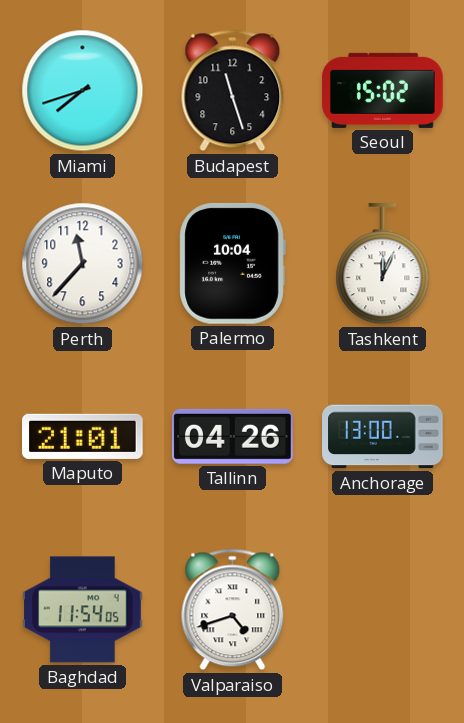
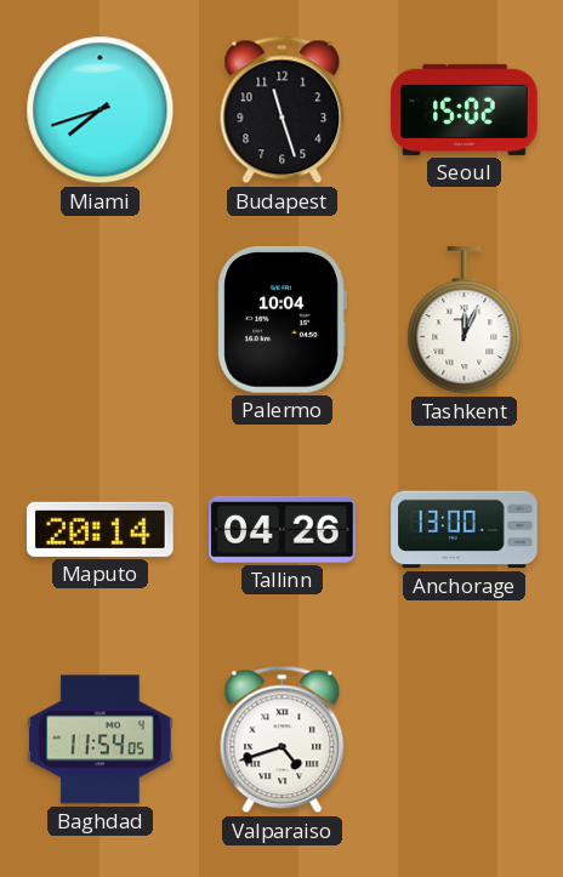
Perth: 11:37 -> none
Maputo: 21:01 -> 20:14
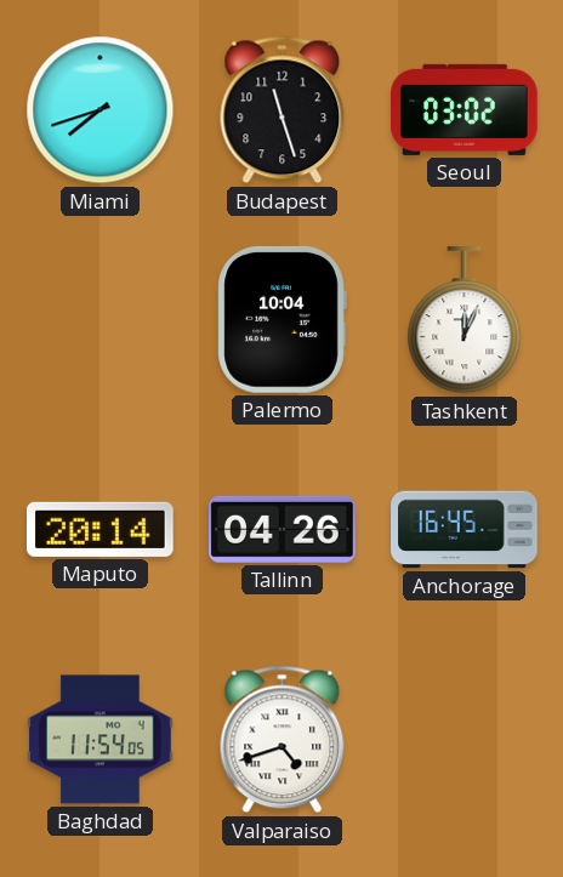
Seoul: 15:02 -> 03:02
Anchorage: 13:00 -> 16:45
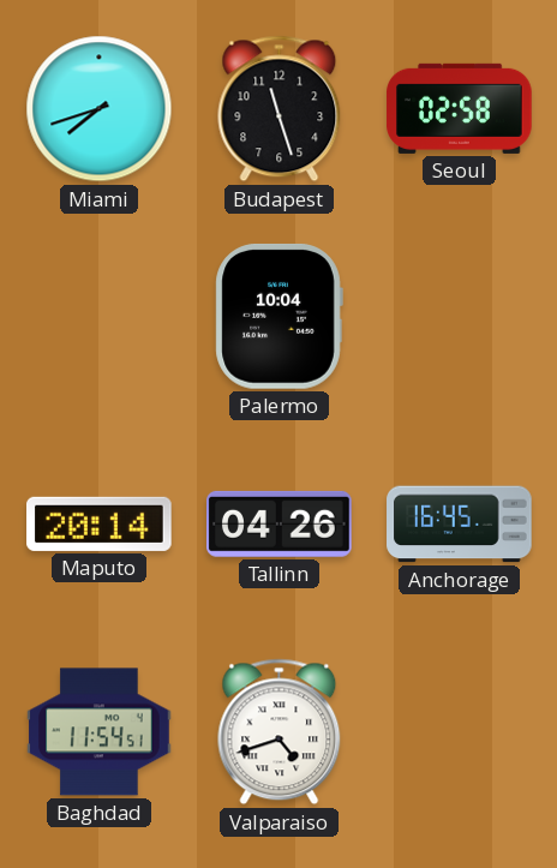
Seoul: 03:02 -> 02:58
Tashkent: 12:04 -> none
Baghdad: 11:54:05 -> 11:54:51
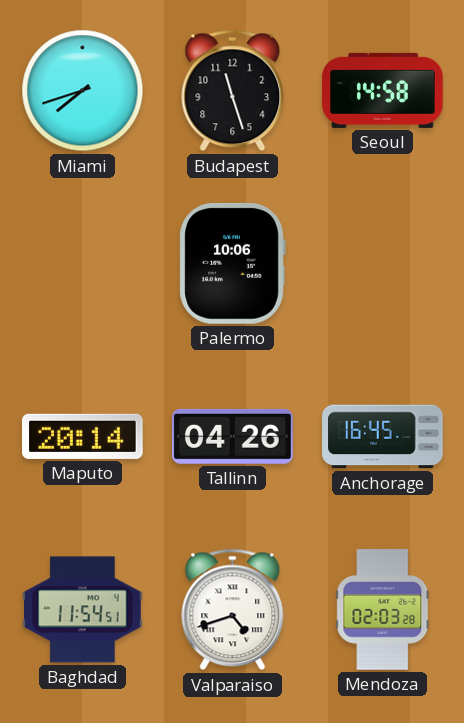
Seoul: 02:58 -> 14:58
Palermo: 10:04 -> 10:06
Mendoza: none -> 02:03
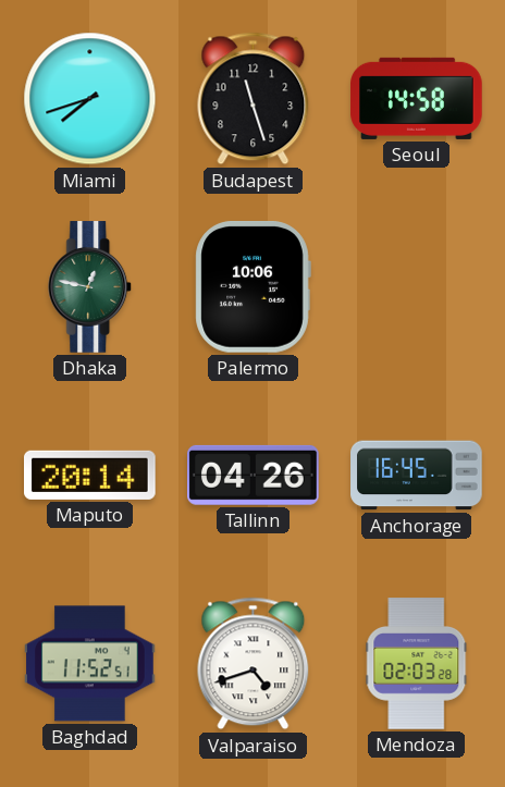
Dhaka: none -> 12:47
Baghdad: 11:54 -> 11:52
